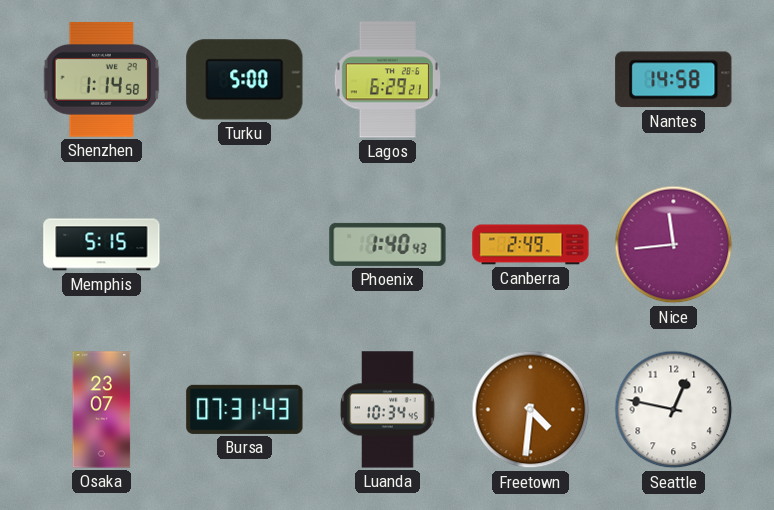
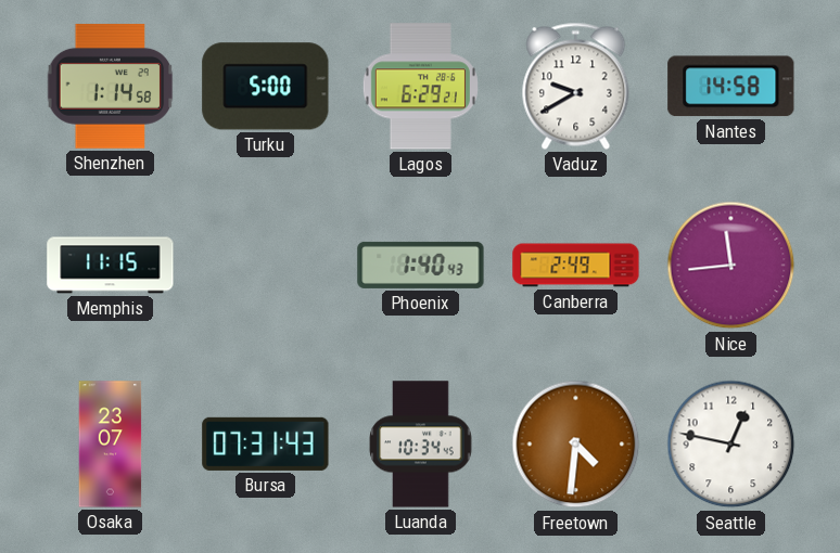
Vaduz: none -> 9:40
Memphis: 5:15 -> 11:15
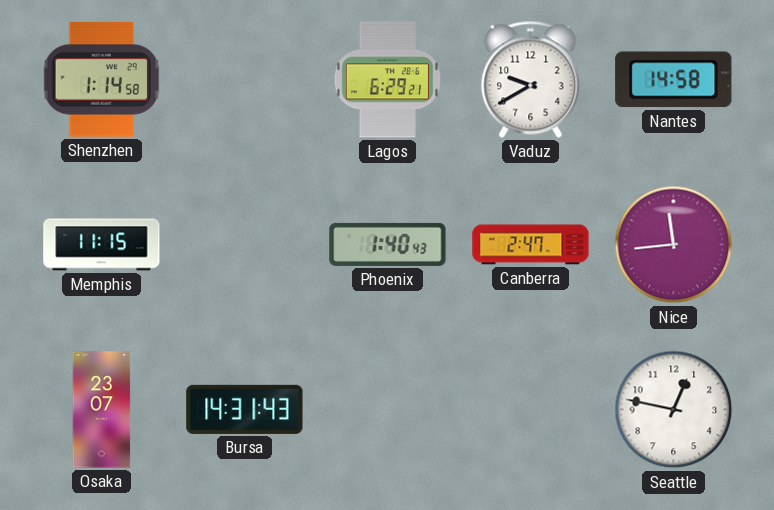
Turku: 5:00 -> none
Canberra: 2:49 -> 2:47
Bursa: 07:31 -> 14:31
Luanda: 10:34 -> none
Freetown: 4:31 -> none
